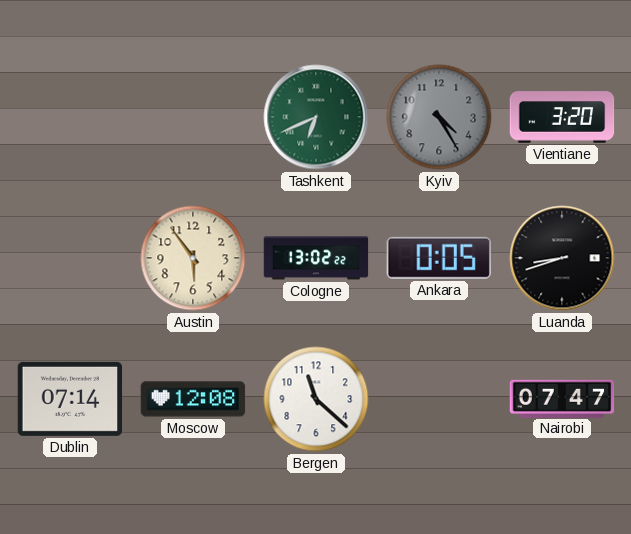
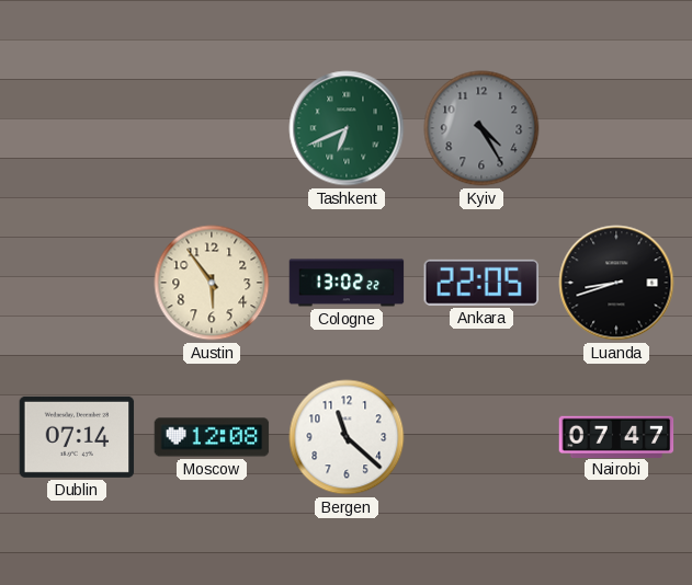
Vientiane: 3:20 -> none
Ankara: 0:05 -> 22:05
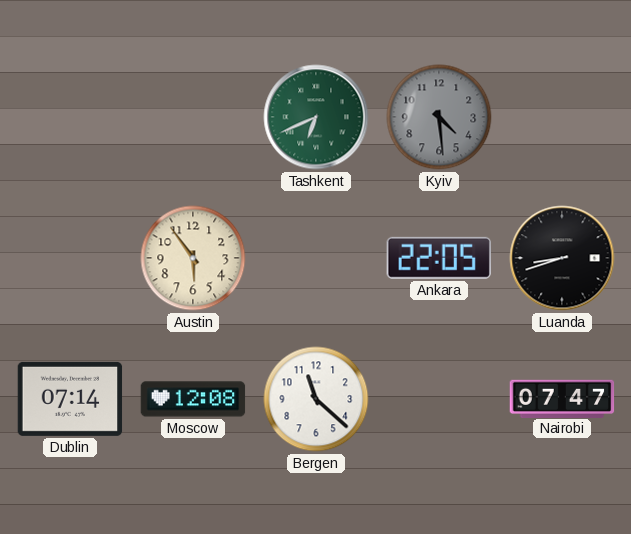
Kyiv: 4:25 -> 4:29
Cologne: 13:02 -> none
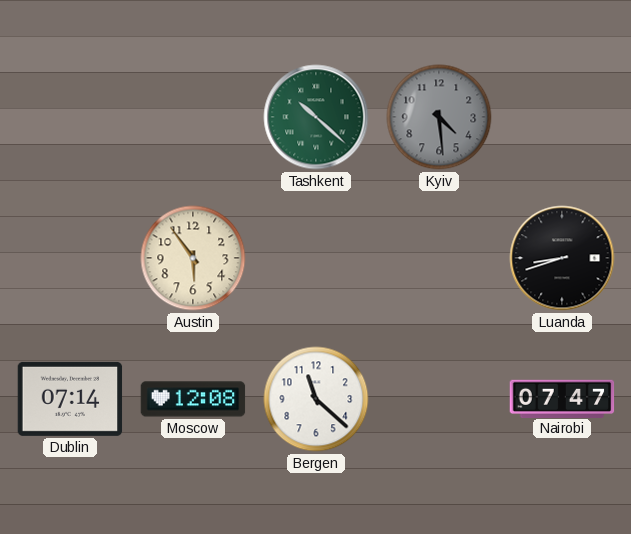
Tashkent: 6:41 -> 10:22
Ankara: 22:05 -> none
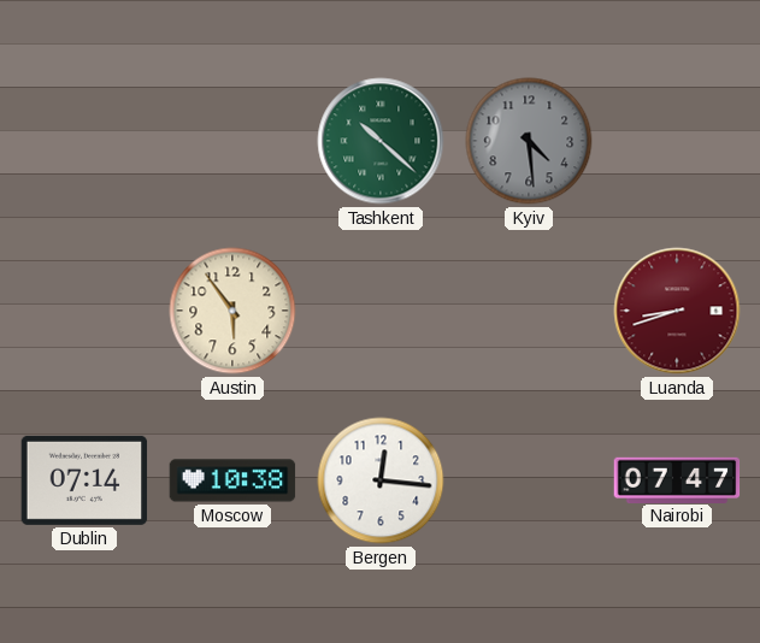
Luanda dial: black -> burgundy
Moscow: 12:08 -> 10:38
Bergen: 11:22 -> 12:16
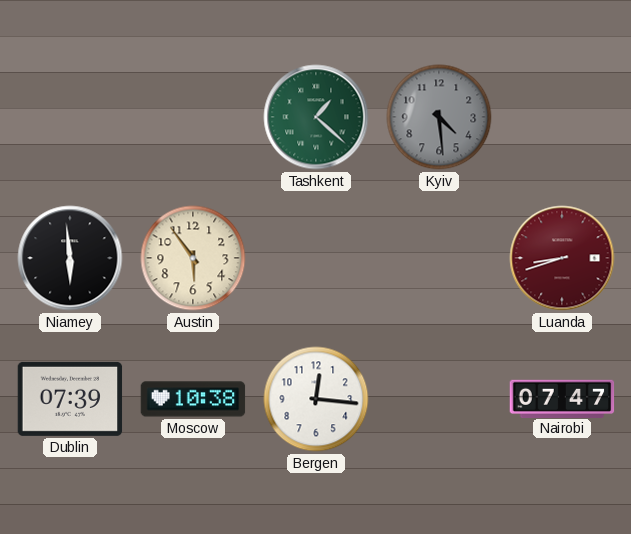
Tashkent: 10:22 -> 1:22
Niamey: none -> 5:59
Dublin: 07:14 -> 07:39
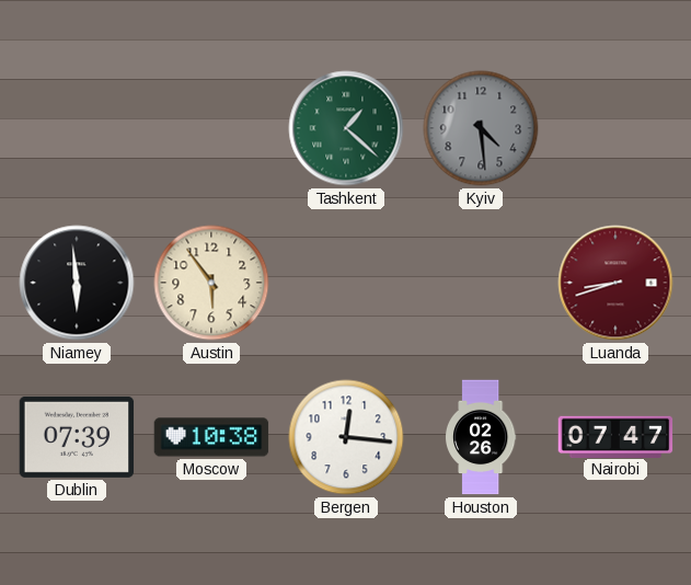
Houston: none -> 02:26
